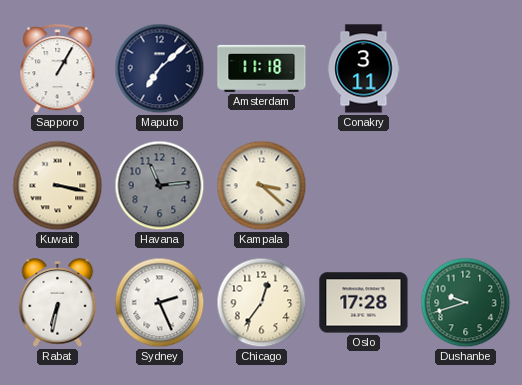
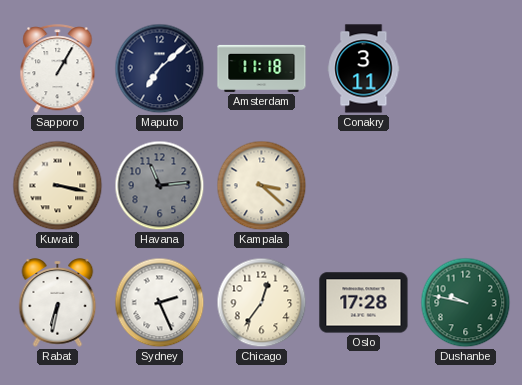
Dushanbe: 9:42 -> 9:47
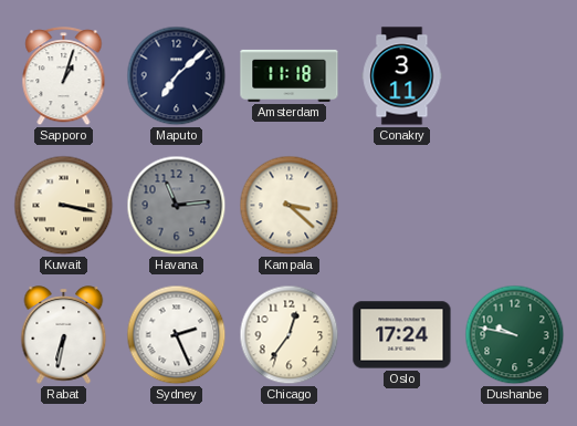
Sapporo: 1:05 -> 1:03
Oslo: 17:28 -> 17:24
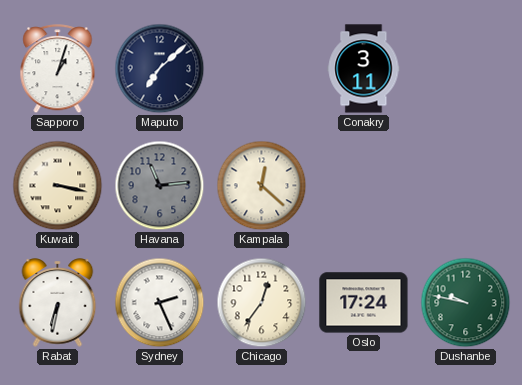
Amsterdam: 11:18 -> none
Kampala: 3:22 -> 12:22
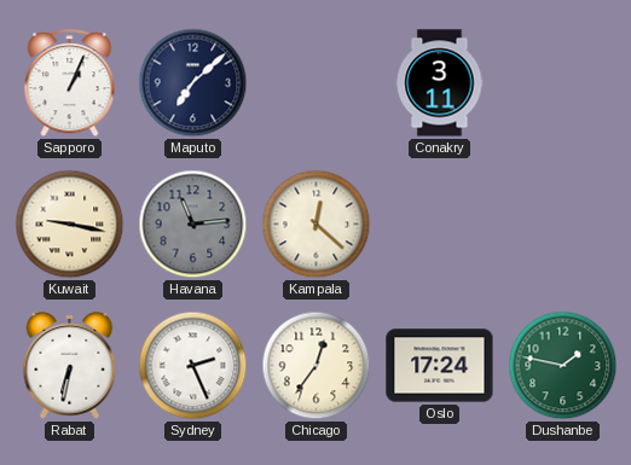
Sapporo: 1:03 -> 1:04
Kuwait: 3:17 -> 9:17
Dushanbe: 9:47 -> 1:47
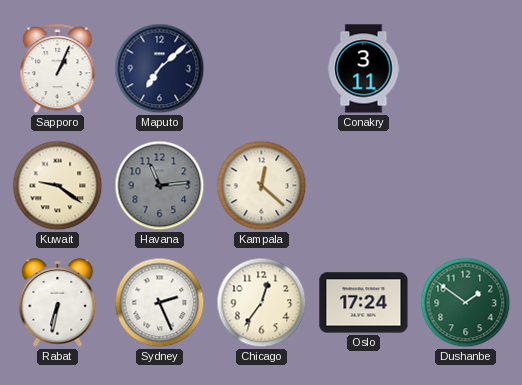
Kuwait: 9:17 -> 9:21
Dushanbe: 1:47 -> 1:51
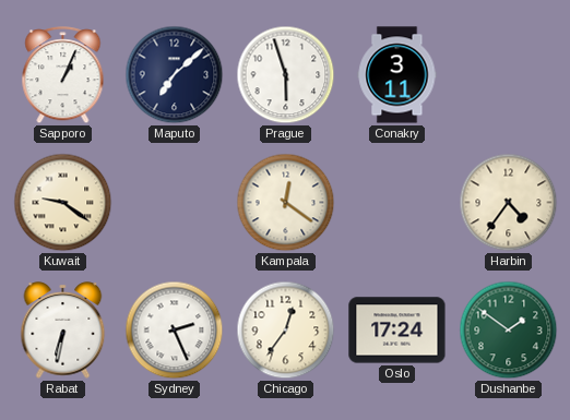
Prague: none -> 5:57
Havana: 11:14 -> none
Kampala: 12:22 -> 12:21
Harbin: none -> 4:36
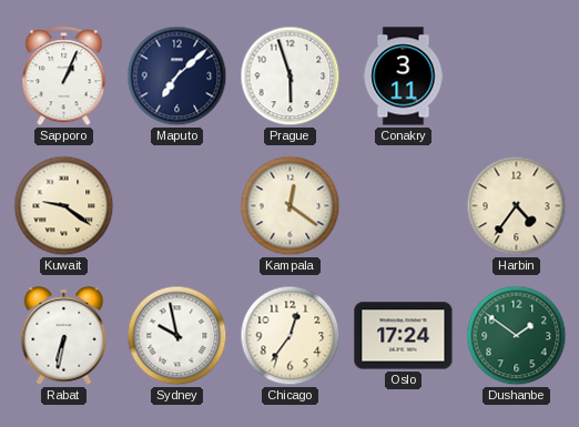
Sydney: 2:26 -> 9:58
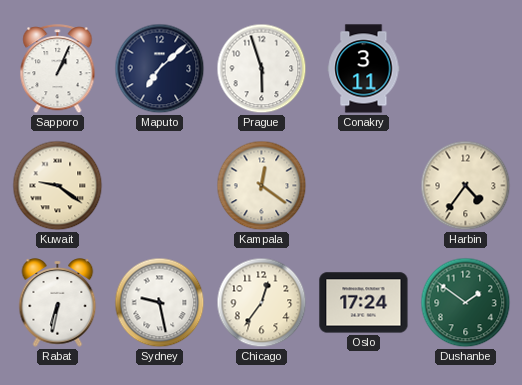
Sydney: 9:58 -> 9:28
